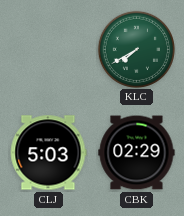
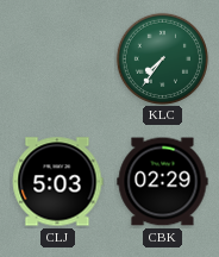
KLC: 7:40 -> 7:36
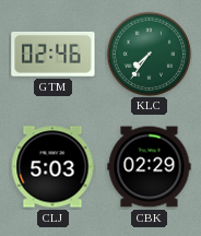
GTM: none -> 02:46
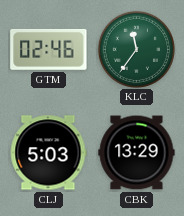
KLC: 7:36 -> 11:36
CBK: 02:29 -> 13:29
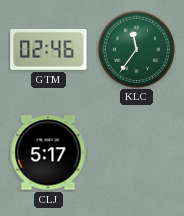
CLJ: 5:03 -> 5:17
CBK: 13:29 -> none
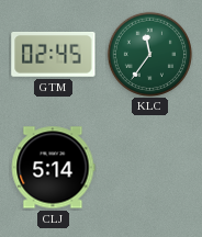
GTM: 02:46 -> 02:45
CLJ: 5:17 -> 5:14
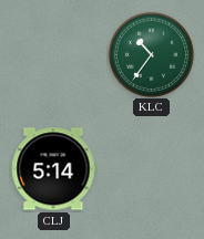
GTM: 02:45 -> none
KLC: 11:36 -> 10:36
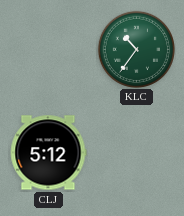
CLJ: 5:14 -> 5:12
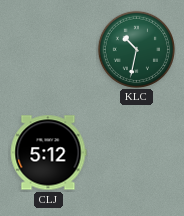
KLC: 10:36 -> 10:32
